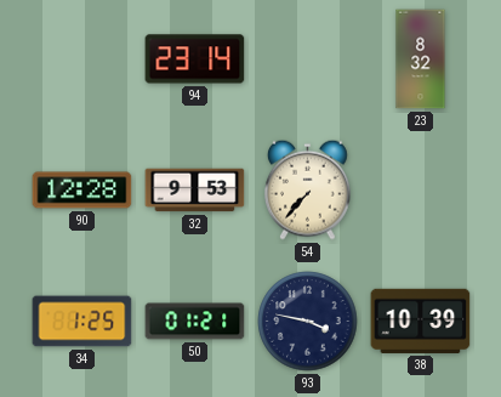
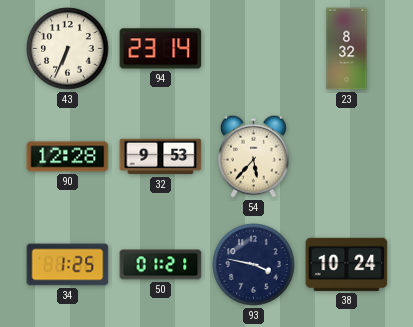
43: none -> 6:34
54: 7:37 -> 5:37
38: 10:39 -> 10:24
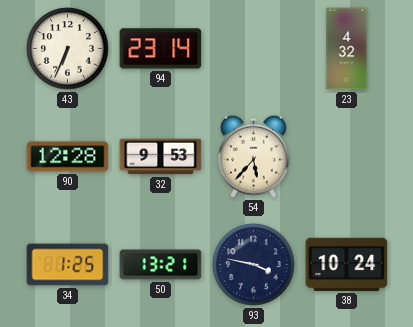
23: 8:32 -> 4:32
50: 01:21 -> 13:21
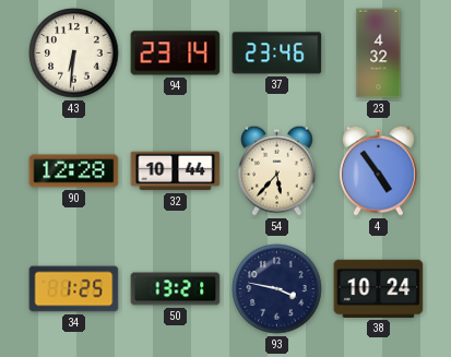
43: 6:34 -> 6:31
37: none -> 23:46
32: 9:53 -> 10:44
4: none -> 4:54
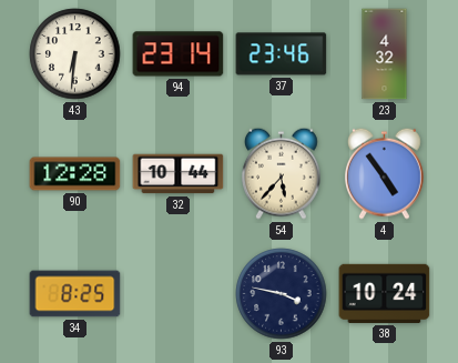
34: 1:25 -> 8:25
50: 13:21 -> none
